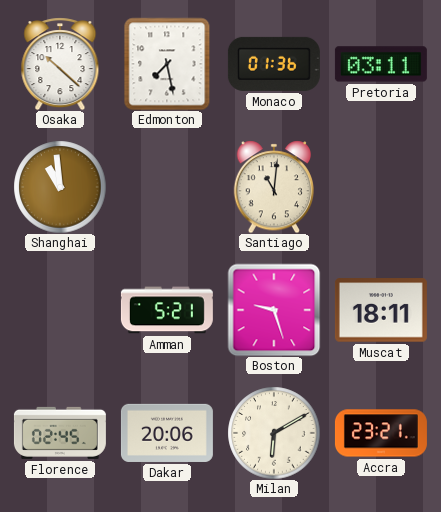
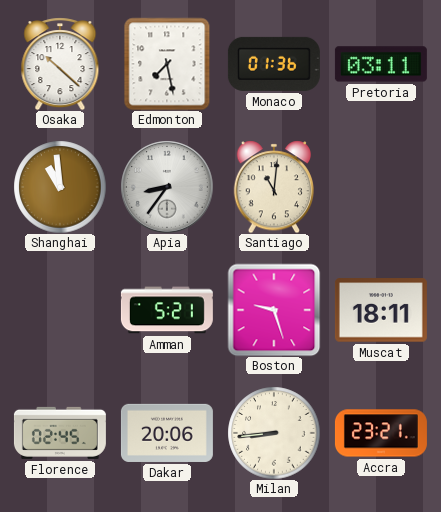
Apia: none -> 8:36
Milan: 6:10 -> 8:44
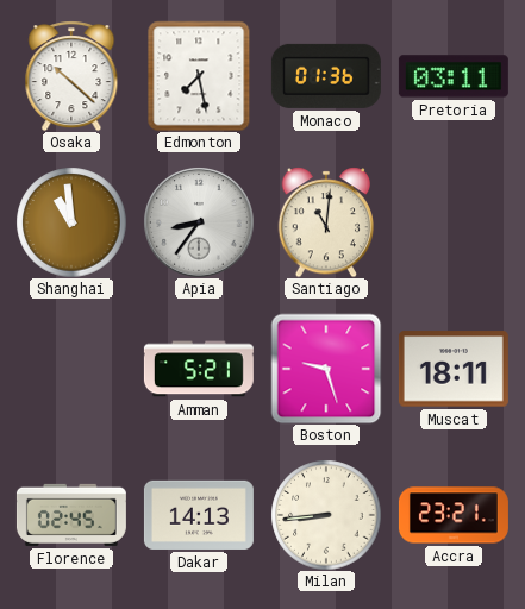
Dakar: 20:06 -> 14:13
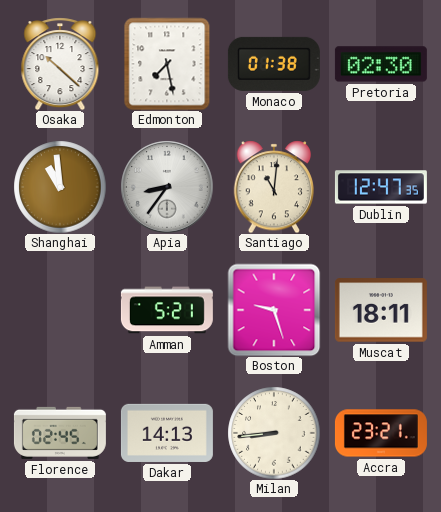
Monaco: 01:36 -> 01:38
Pretoria: 03:11 -> 02:30
Dublin: none -> 12:47
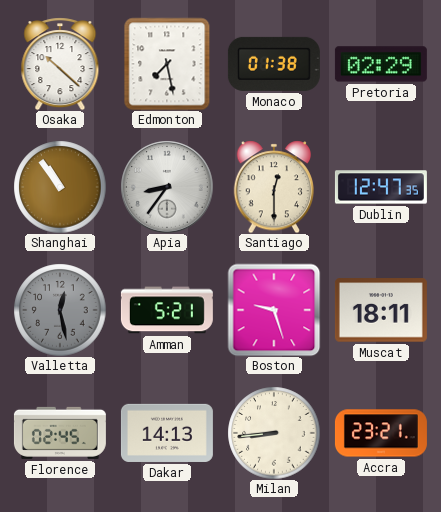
Pretoria: 02:30 -> 02:29
Shanghai: 10:59 -> 10:54
Santiago: 11:01 -> 12:30
Valletta: none -> 12:28
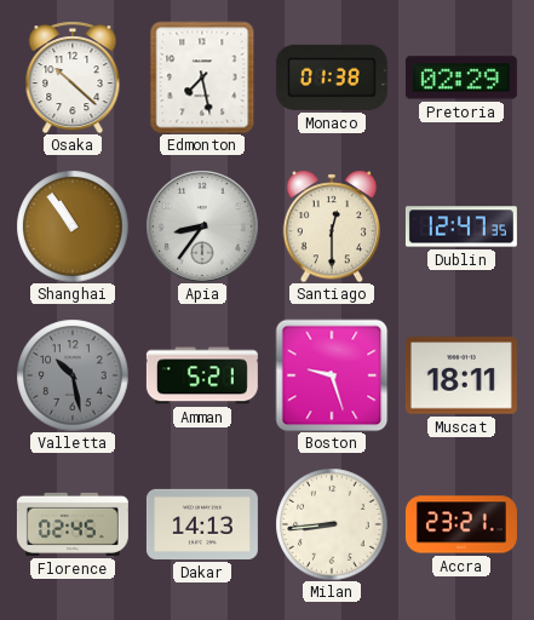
Valletta: 12:28 -> 10:28
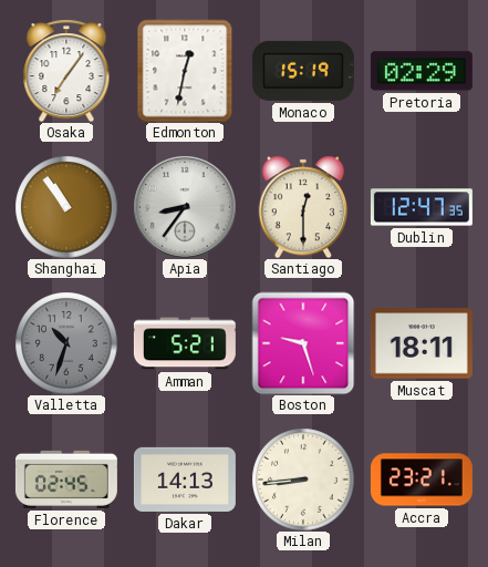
Osaka: 10:22 -> 7:06
Edmonton: 7:28 -> 12:32
Monaco: 01:38 -> 15:19
Valletta: 10:28 -> 10:33
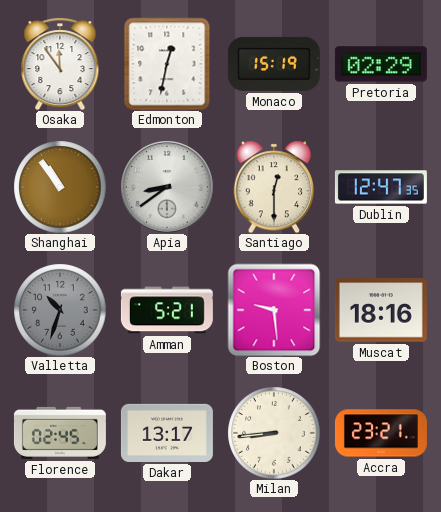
Osaka: 7:06 -> 11:54
Apia: 8:36 -> 8:39
Boston: 9:27 -> 9:29
Muscat: 18:11 -> 18:16
Dakar: 14:13 -> 13:17
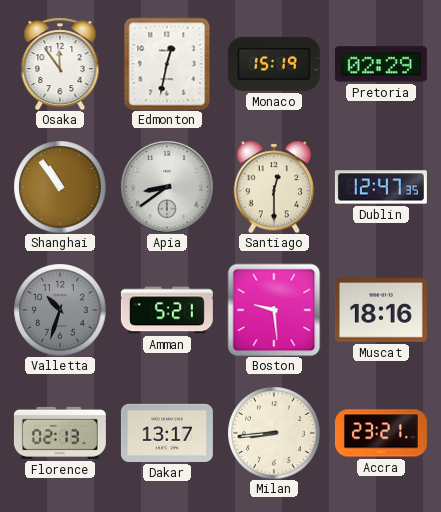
Florence: 02:45 -> 02:13
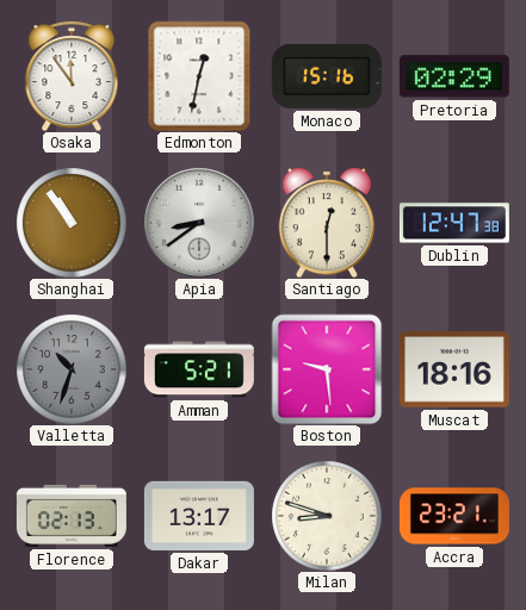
Monaco: 15:19 -> 15:16
Dublin: 12:47:35 -> 12:47:38
Milan: 8:44 -> 8:48
